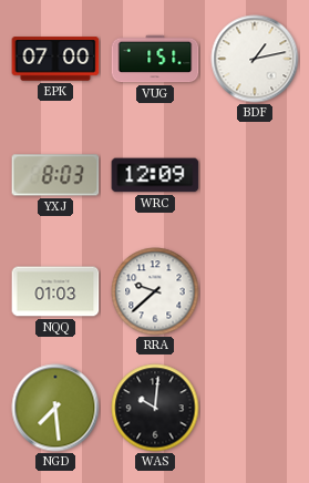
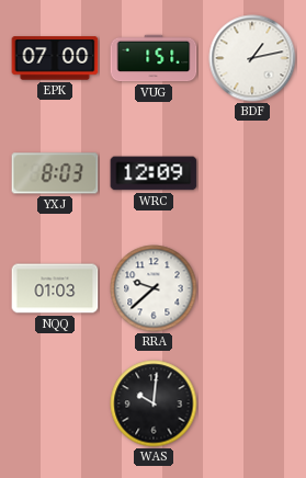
NGD: 7:29 -> none
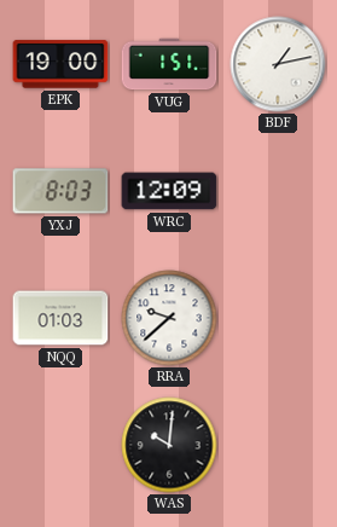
EPK: 07:00 -> 19:00
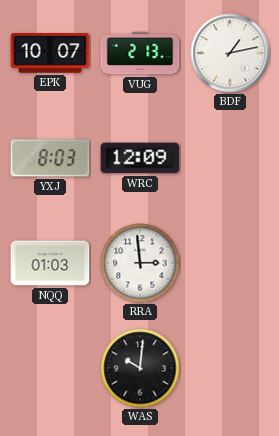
EPK: 19:00 -> 10:07
VUG: 1:51 -> 2:13
RRA: 9:38 -> 2:59
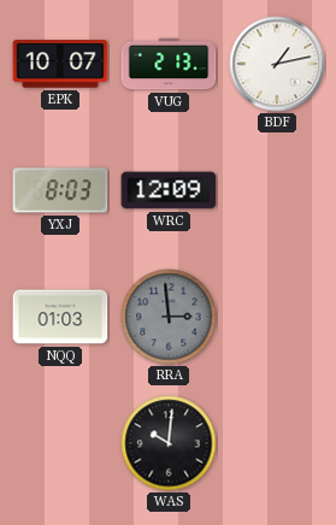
RRA dial: white -> grey
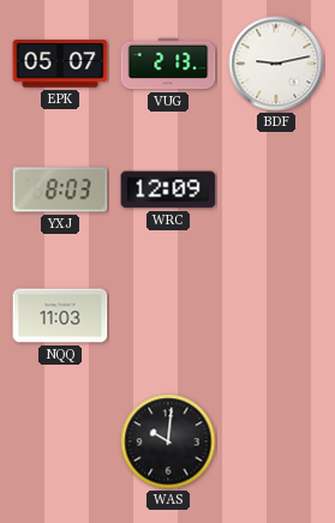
EPK: 10:07 -> 05:07
BDF: 1:13 -> 9:13
NQQ: 01:03 -> 11:03
RRA: 2:59 -> none
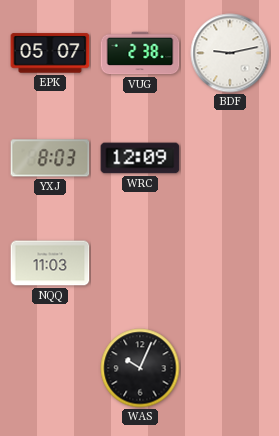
VUG: 2:13 -> 2:38
WAS: 10:01 -> 10:04
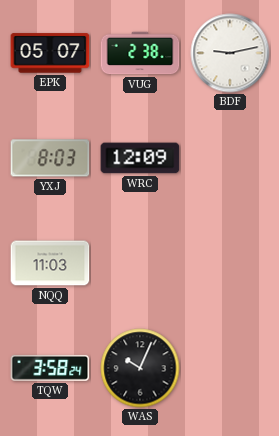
TQW: none -> 3:58
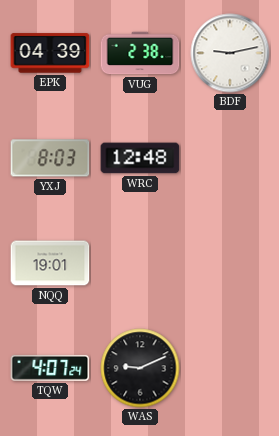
EPK: 05:07 -> 04:39
WRC: 12:09 -> 12:48
NQQ: 11:03 -> 19:01
TQW: 3:58 -> 4:07
WAS: 10:04 -> 9:11
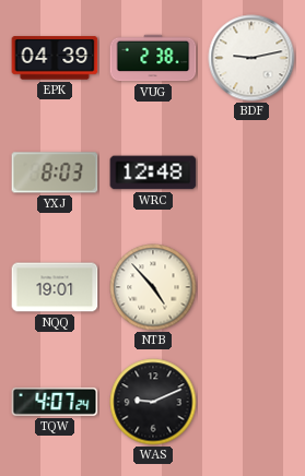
NTB: none -> 4:53
